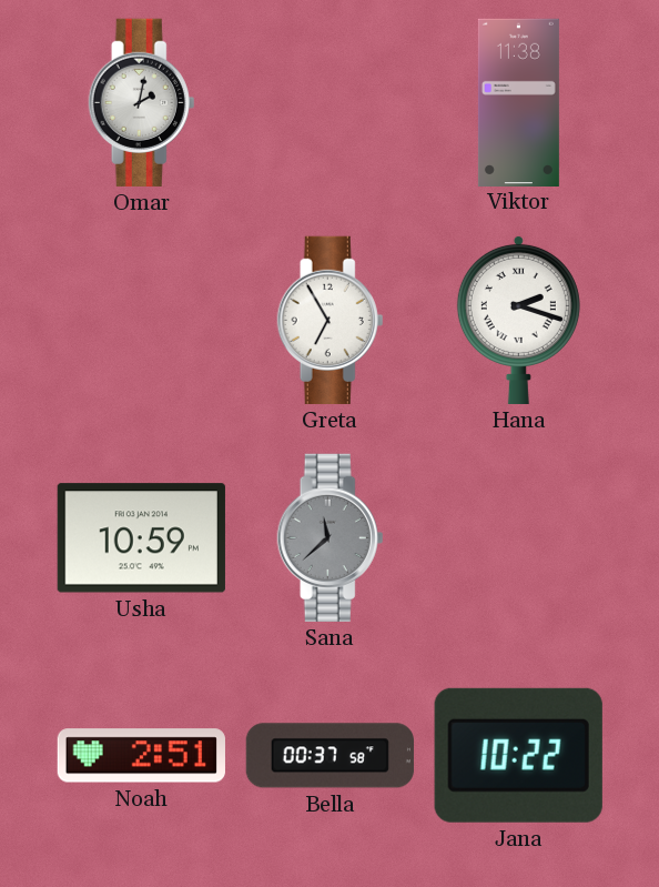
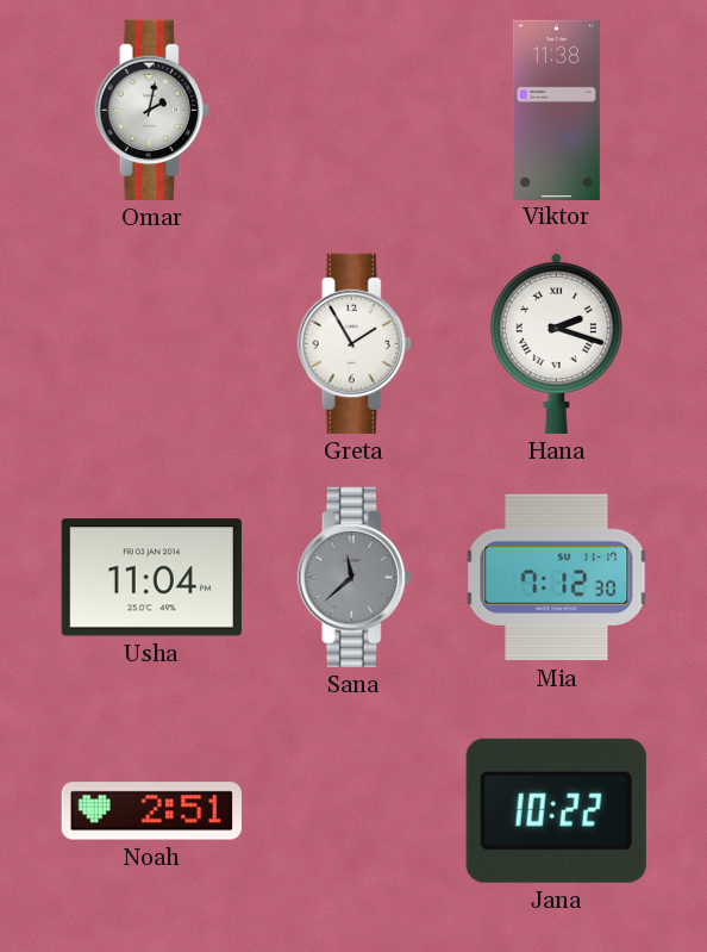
Greta: 6:55 -> 1:55
Usha: 10:59 -> 11:04
Mia: none -> 7:12
Bella: 00:37 -> none
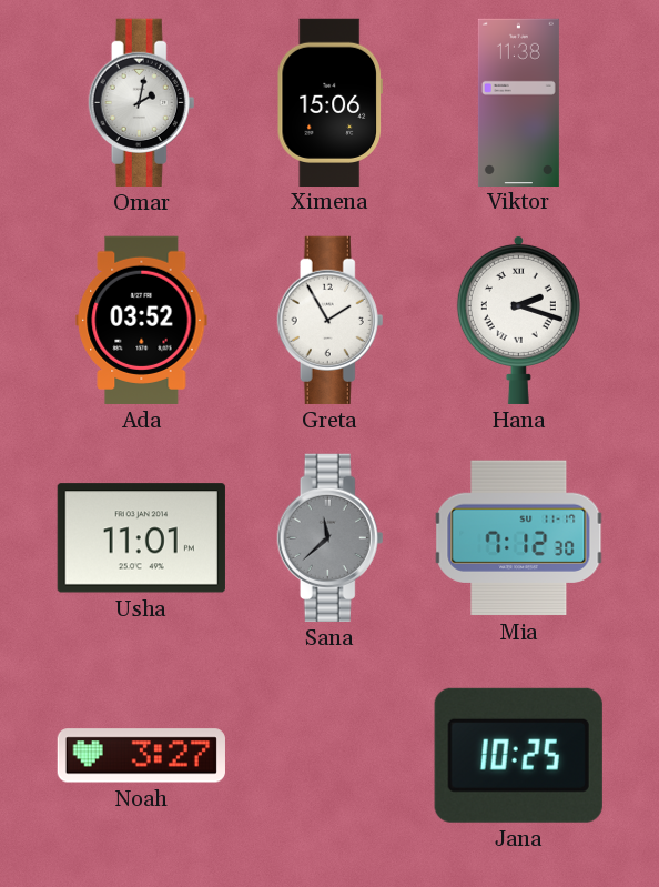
Ximena: none -> 15:06
Ada: none -> 03:52
Usha: 11:04 -> 11:01
Noah: 2:51 -> 3:27
Jana: 10:22 -> 10:25
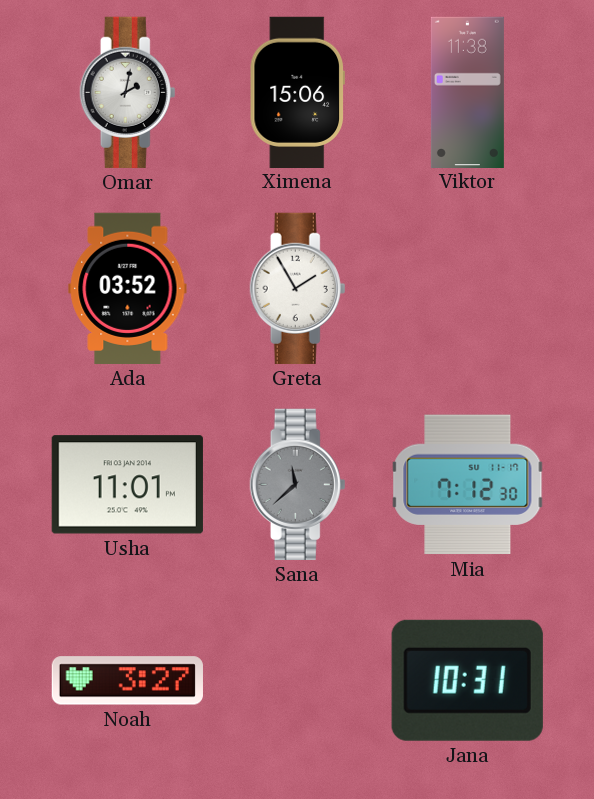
Hana: 2:18 -> none
Jana: 10:25 -> 10:31
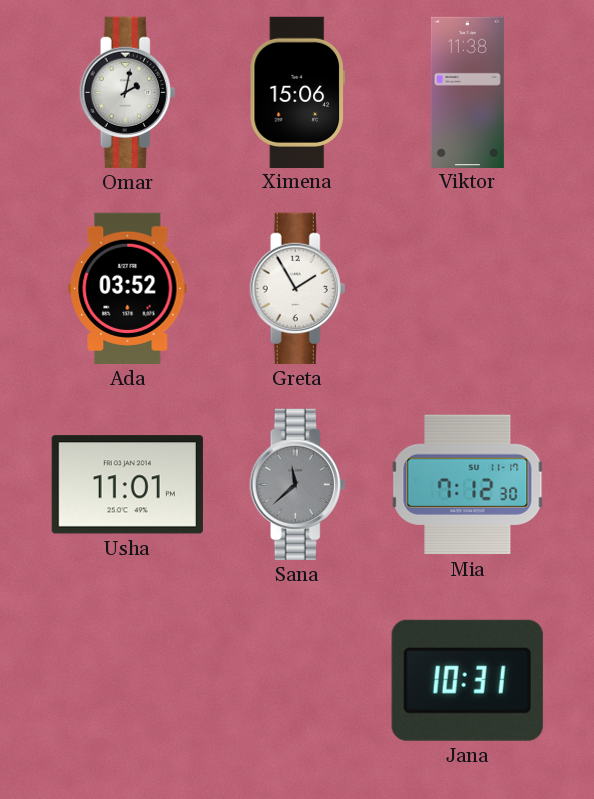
Noah: 3:27 -> none
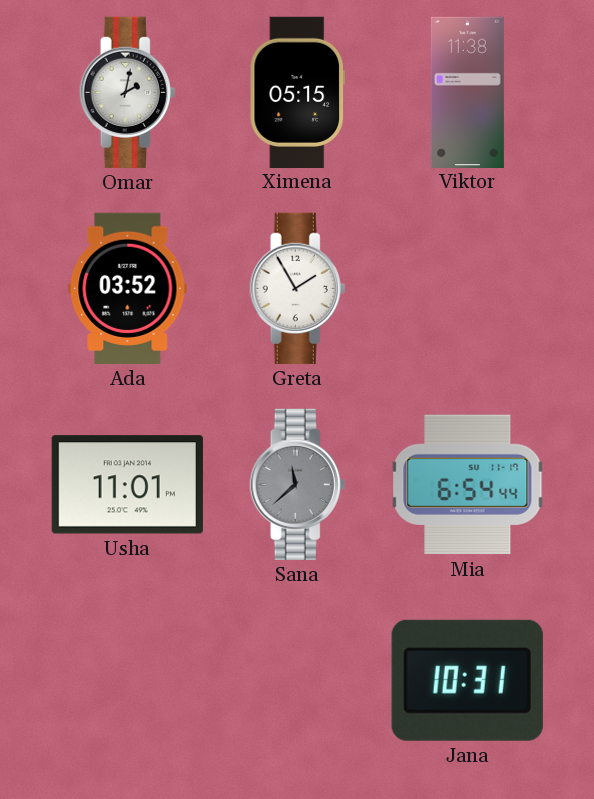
Ximena: 15:06 -> 05:15
Mia: 7:12 -> 6:54
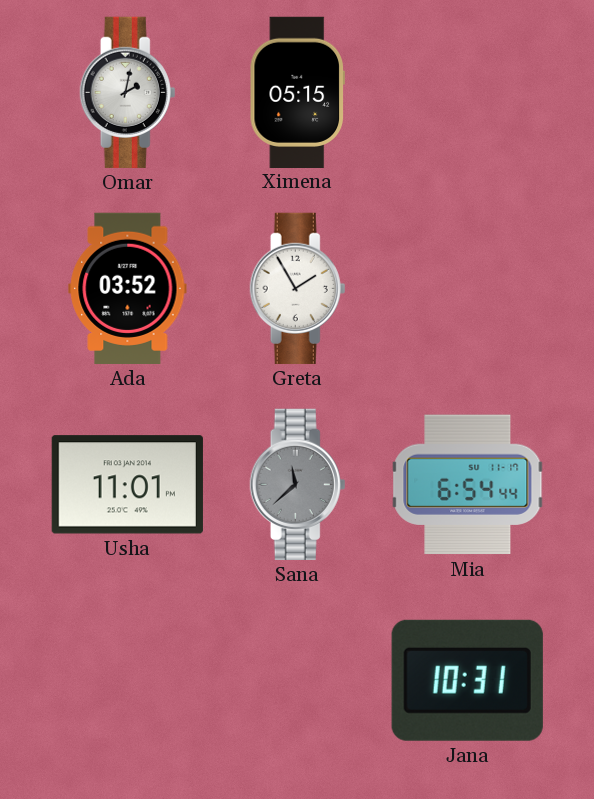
Viktor: 11:38 -> none
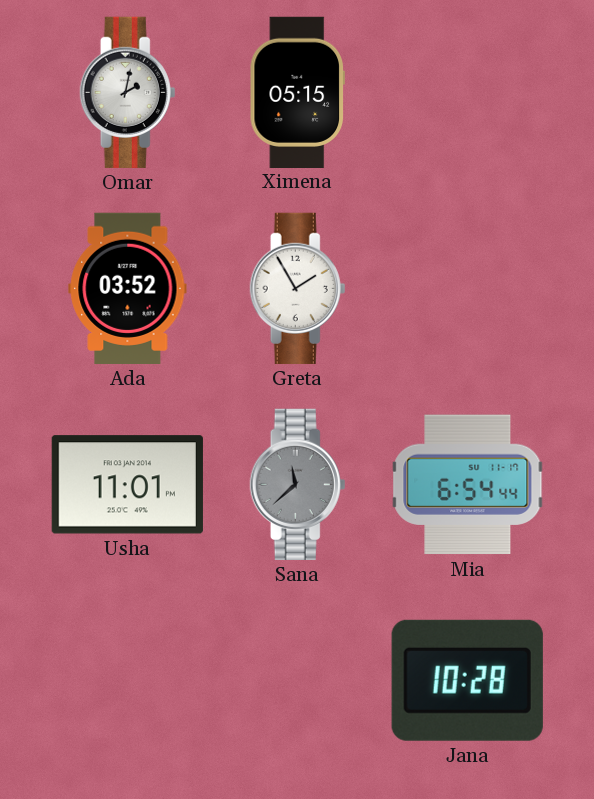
Jana: 10:31 -> 10:28
